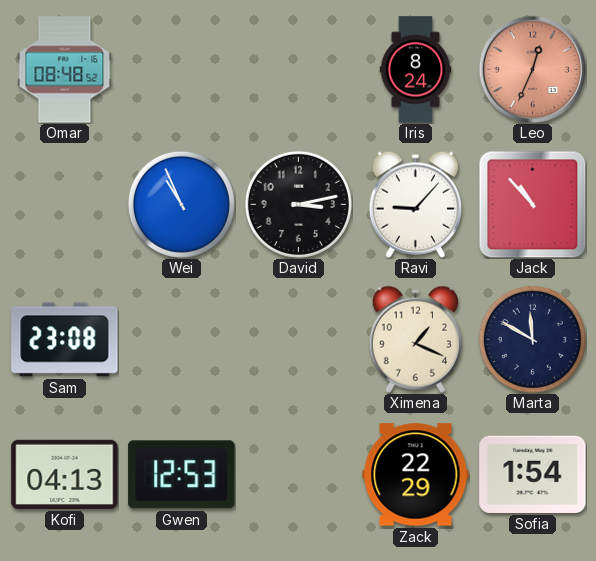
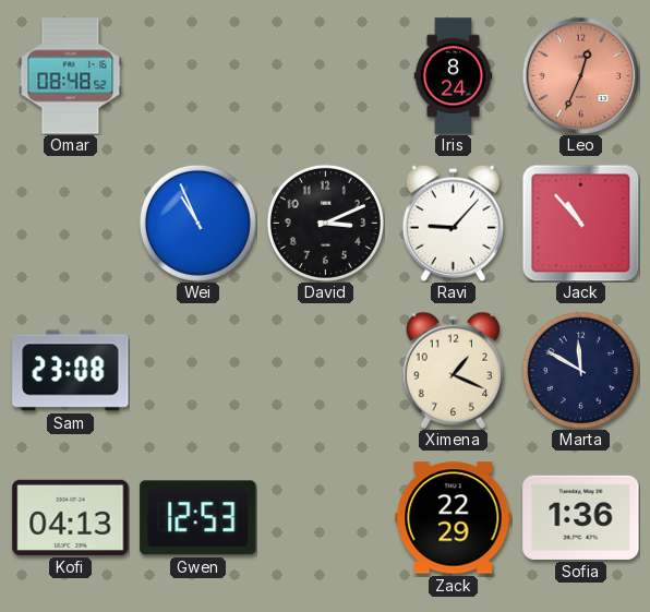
David: 3:13 -> 3:11
Sofia: 1:54 -> 1:36
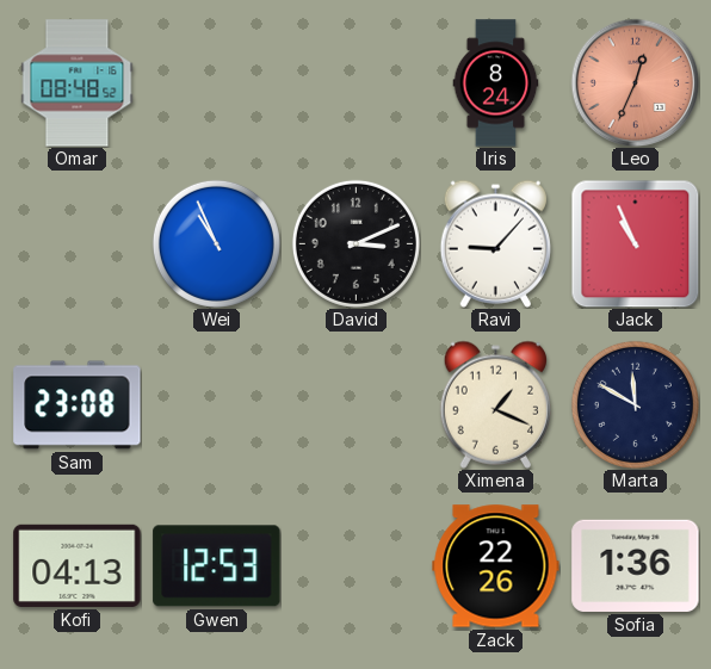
Jack: 10:53 -> 10:56
Zack: 22:29 -> 22:26
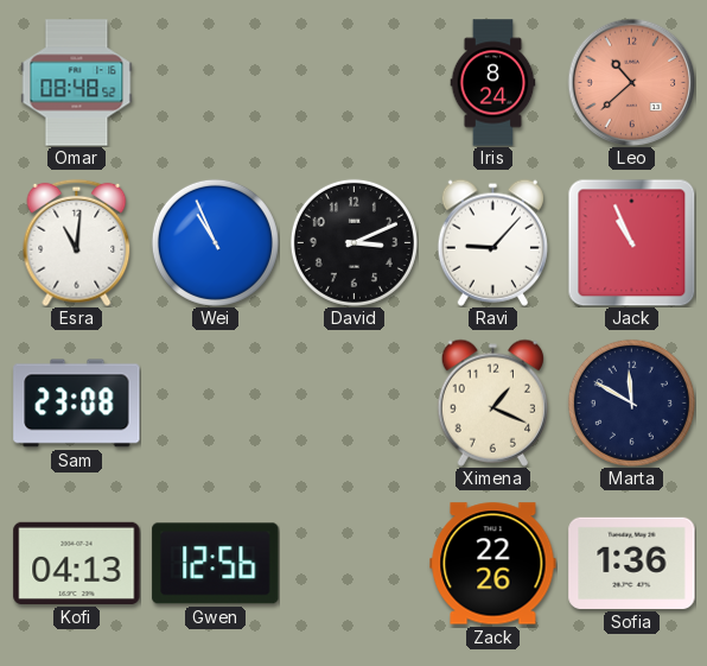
Leo: 12:34 -> 10:38
Esra: none -> 11:01
Gwen: 12:53 -> 12:56
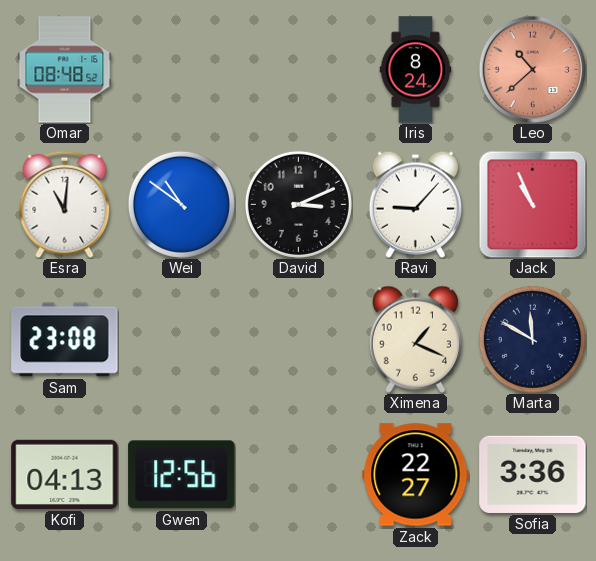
Wei: 10:56 -> 10:51
Zack: 22:26 -> 22:27
Sofia: 1:36 -> 3:36
